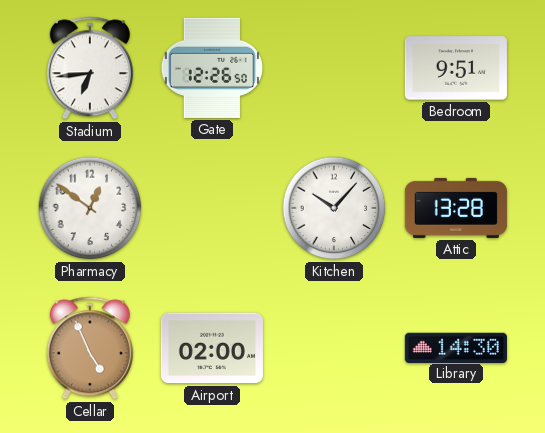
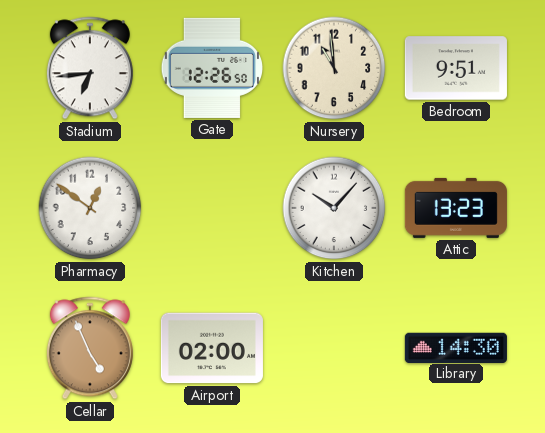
Nursery: none -> 10:59
Attic: 13:28 -> 13:23
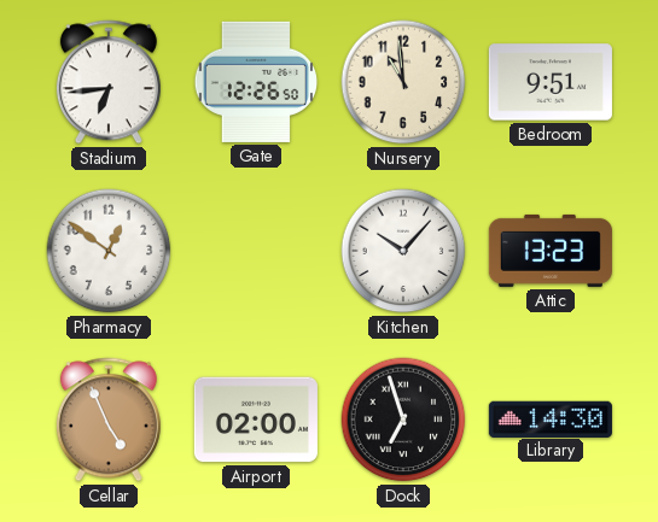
Dock: none -> 6:57
